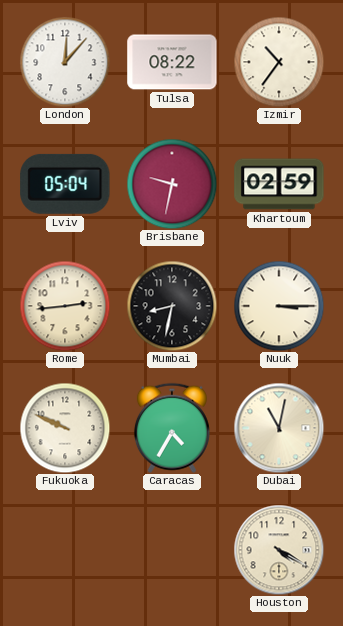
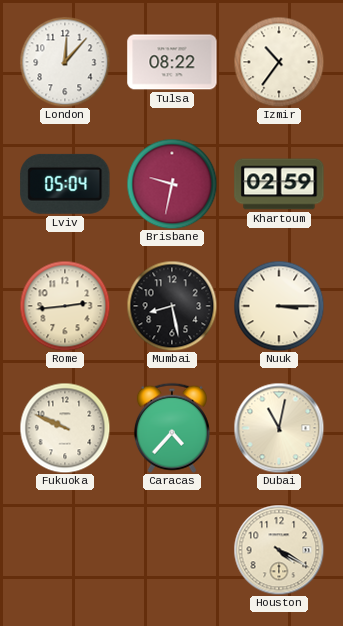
Mumbai: 8:32 -> 8:28
Caracas: 4:35 -> 4:37
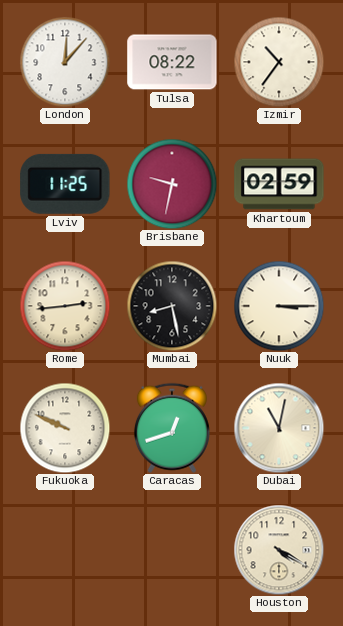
Lviv: 05:04 -> 11:25
Caracas: 4:37 -> 12:42
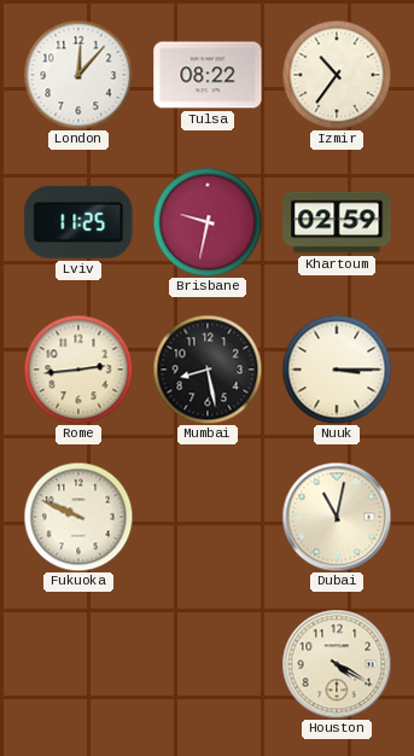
Caracas: 12:42 -> none
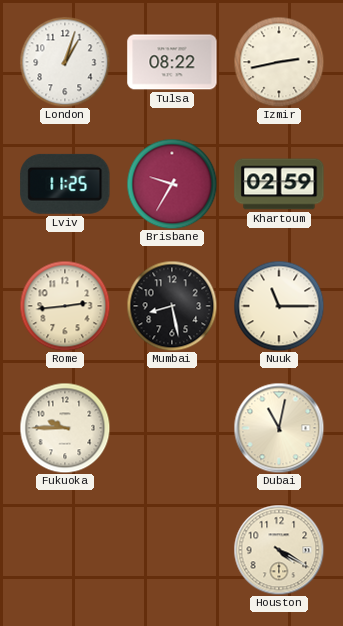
London: 12:07 -> 1:03
Izmir: 10:36 -> 2:43
Brisbane: 9:32 -> 9:35
Nuuk: 3:15 -> 11:15
Fukuoka: 9:49 -> 9:45
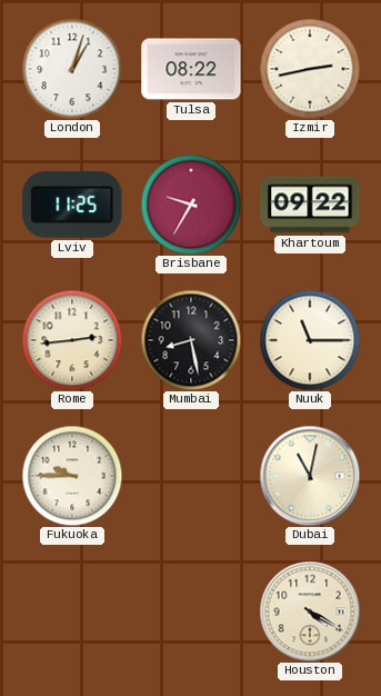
Khartoum: 02:59 -> 09:22
